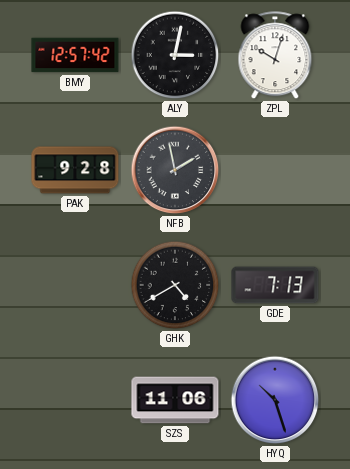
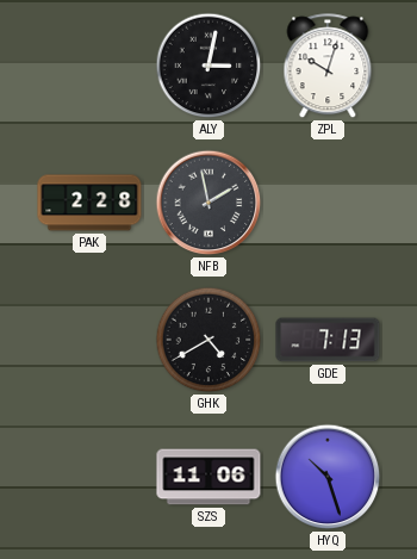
BMY: 12:57 -> none
PAK: 9:28 -> 2:28
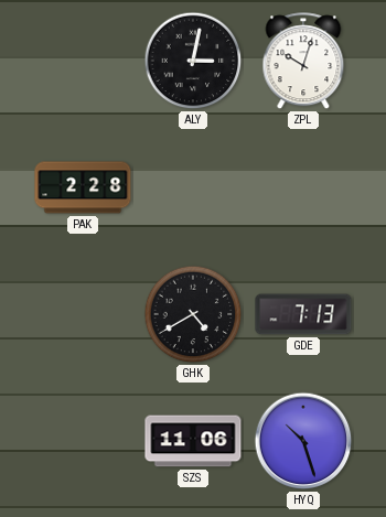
NFB: 1:58 -> none
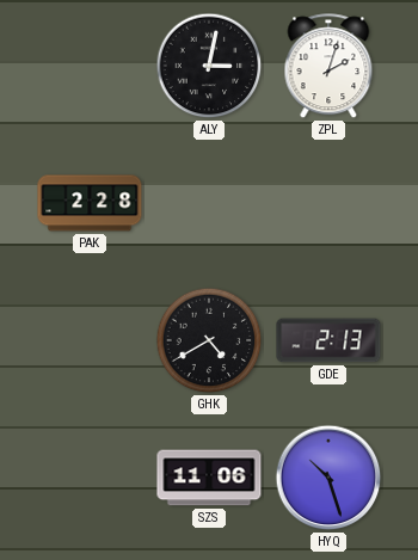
ZPL: 10:03 -> 2:03
GDE: 7:13 -> 2:13
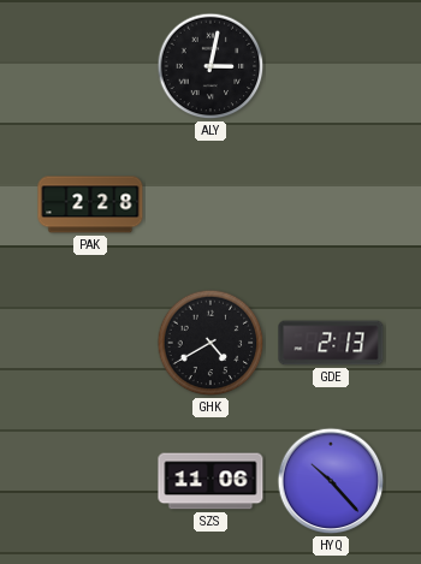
ZPL: 2:03 -> none
HYQ: 10:27 -> 10:23
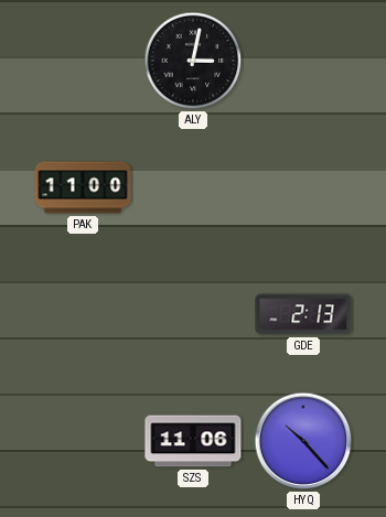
PAK: 2:28 -> 11:00
GHK: 4:40 -> none
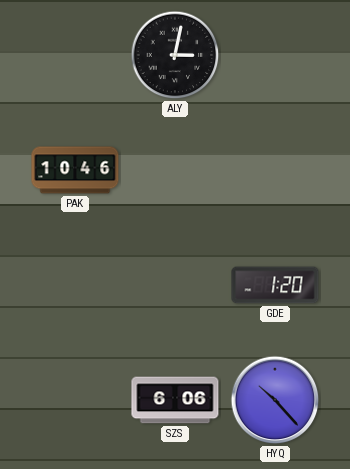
PAK: 11:00 -> 10:46
GDE: 2:13 -> 1:20
SZS: 11:06 -> 6:06
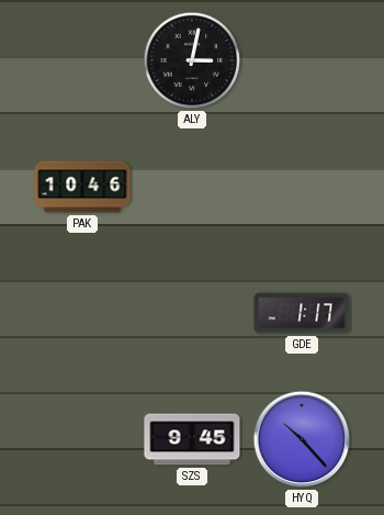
GDE: 1:20 -> 1:17
SZS: 6:06 -> 9:45
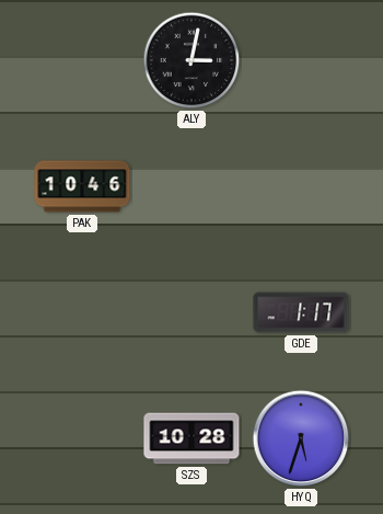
SZS: 9:45 -> 10:28
HYQ: 10:23 -> 5:33
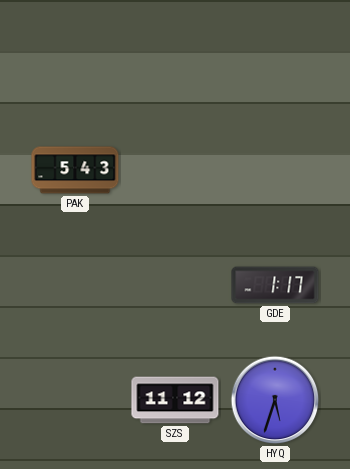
ALY: 3:02 -> none
PAK: 10:46 -> 5:43
SZS: 10:28 -> 11:12
